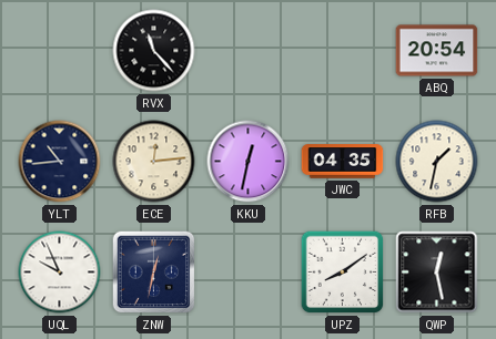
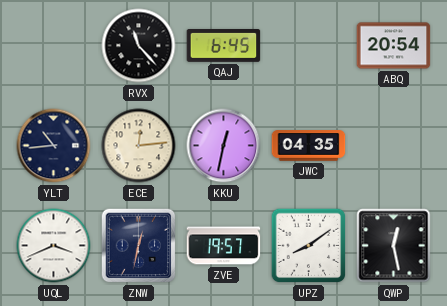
QAJ: none -> 6:45
RFB: 1:32 -> none
UQL: 9:56 -> 3:41
ZVE: none -> 19:57
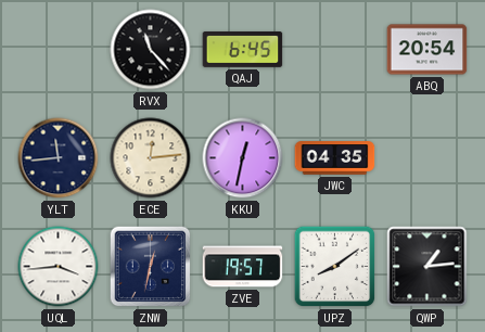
YLT: 10:44 -> 11:44
UQL: 3:41 -> 3:44
QWP: 12:28 -> 1:14
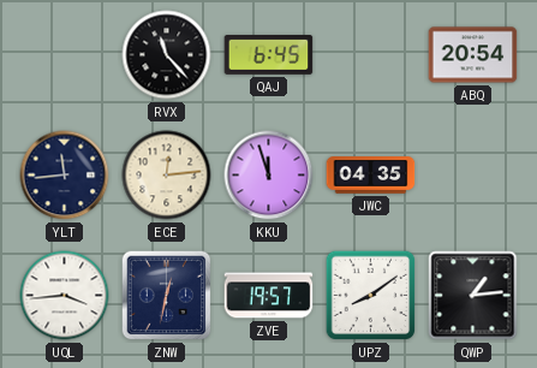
KKU: 12:32 -> 11:57
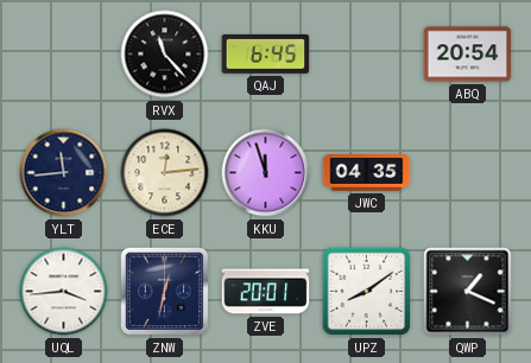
ZVE: 19:57 -> 20:01
QWP: 1:14 -> 1:19
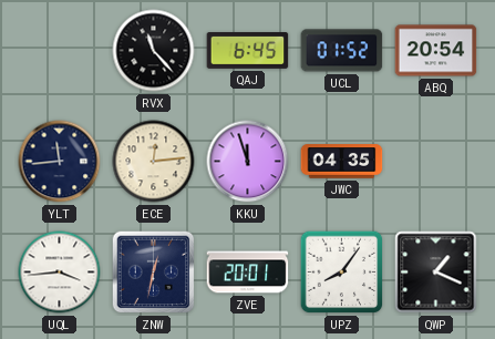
UCL: none -> 01:52
UPZ: 8:09 -> 8:06
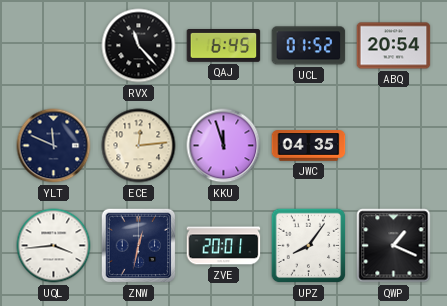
YLT: 11:44 -> 11:49
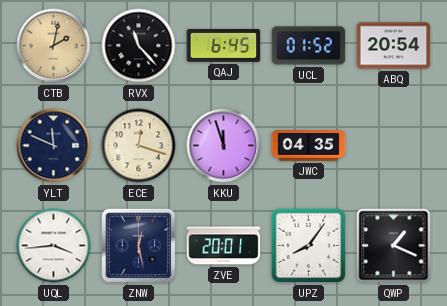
CTB: none -> 2:02
ECE: 12:14 -> 12:18
ZNW: 12:32 -> 12:28
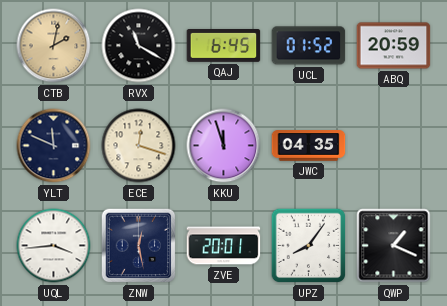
RVX: 11:23 -> 11:20
ABQ: 20:54 -> 20:59
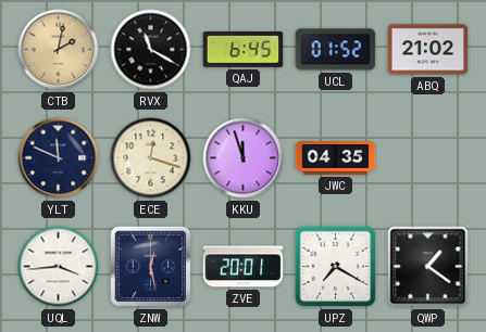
ABQ: 20:59 -> 21:02
UPZ: 8:06 -> 7:20
QWP: 1:19 -> 1:21
